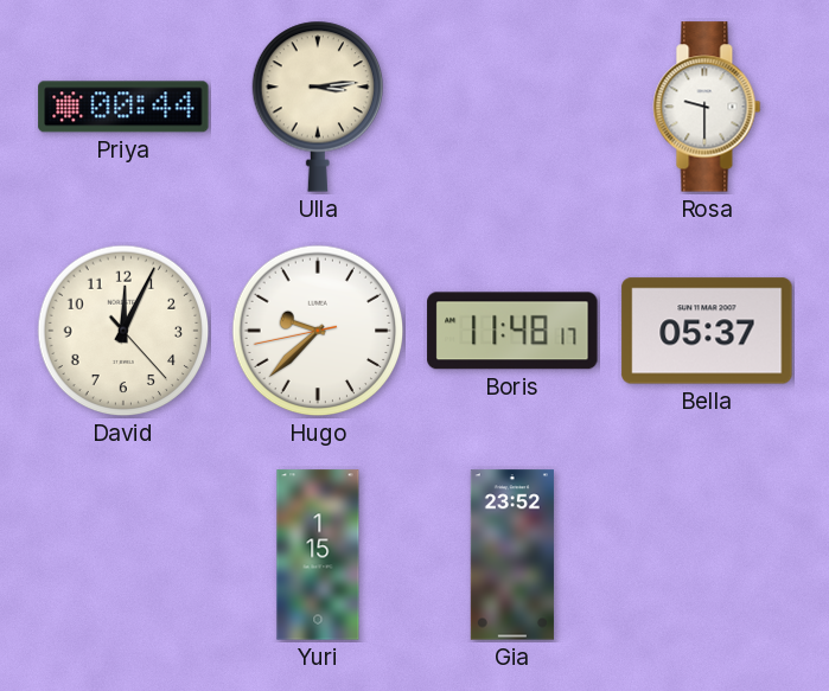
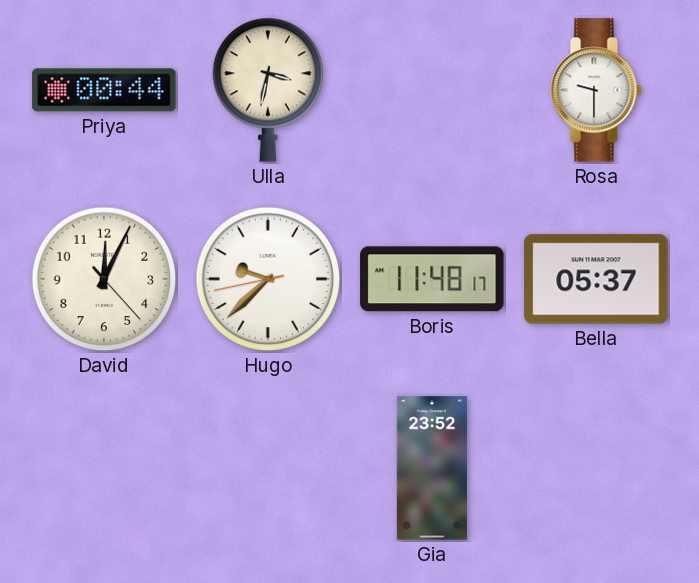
Ulla: 3:14 -> 3:32
Yuri: 1:15 -> none
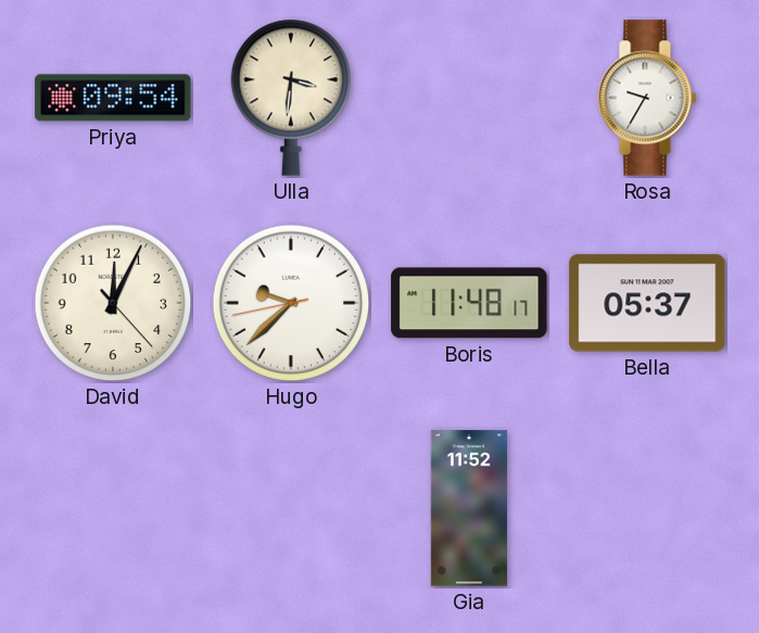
Priya: 00:44 -> 09:54
Ulla: 3:32 -> 3:31
Rosa: 9:30 -> 9:35
Gia: 23:52 -> 11:52
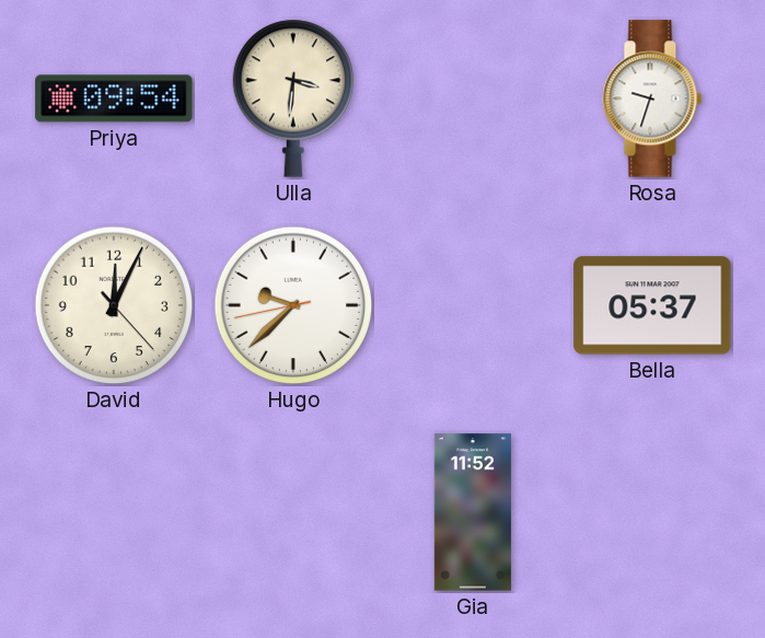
Rosa: 9:35 -> 9:33
Boris: 11:48 -> none
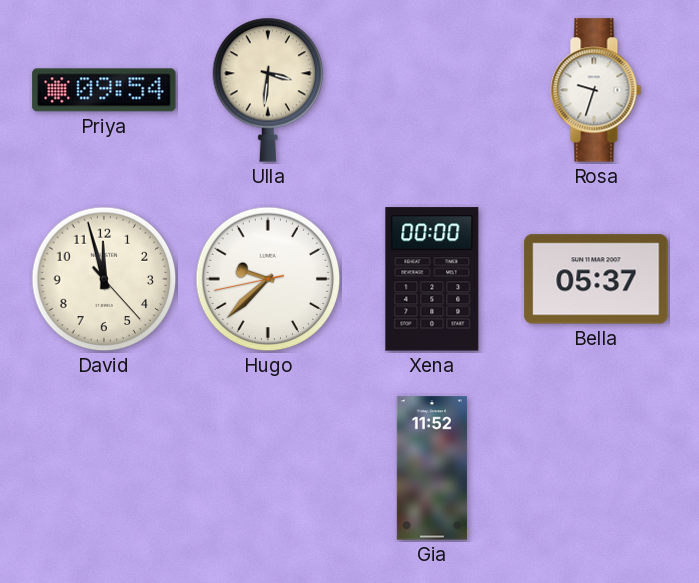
David: 12:04 -> 11:57
Xena: none -> 00:00
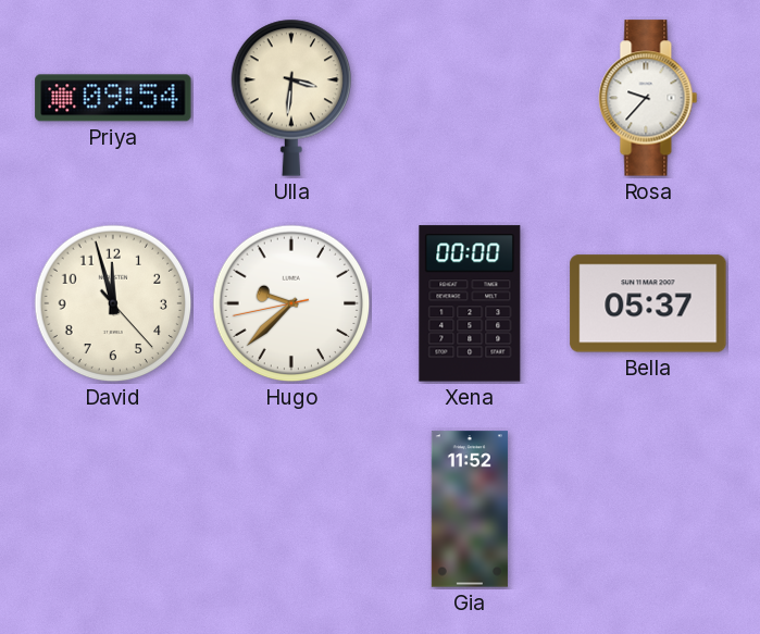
Rosa: 9:33 -> 9:37
